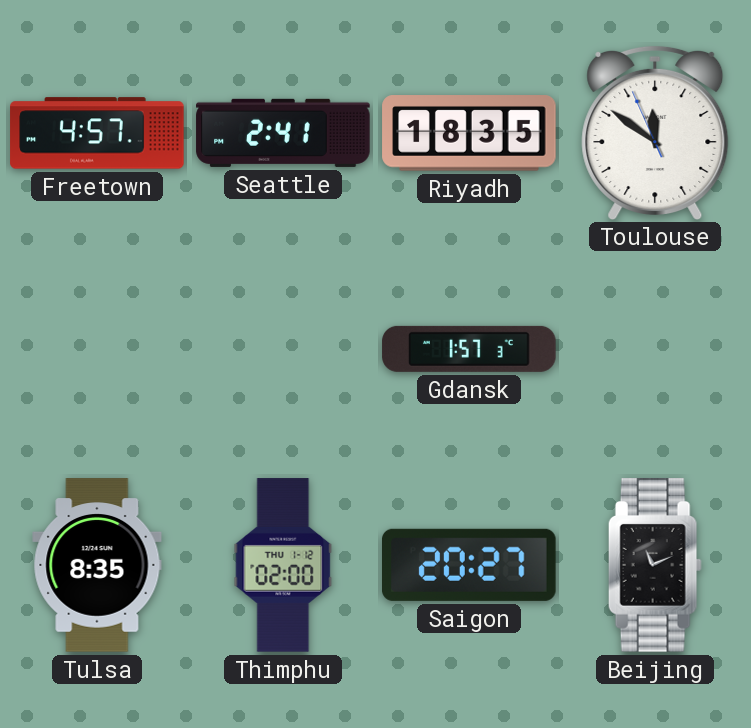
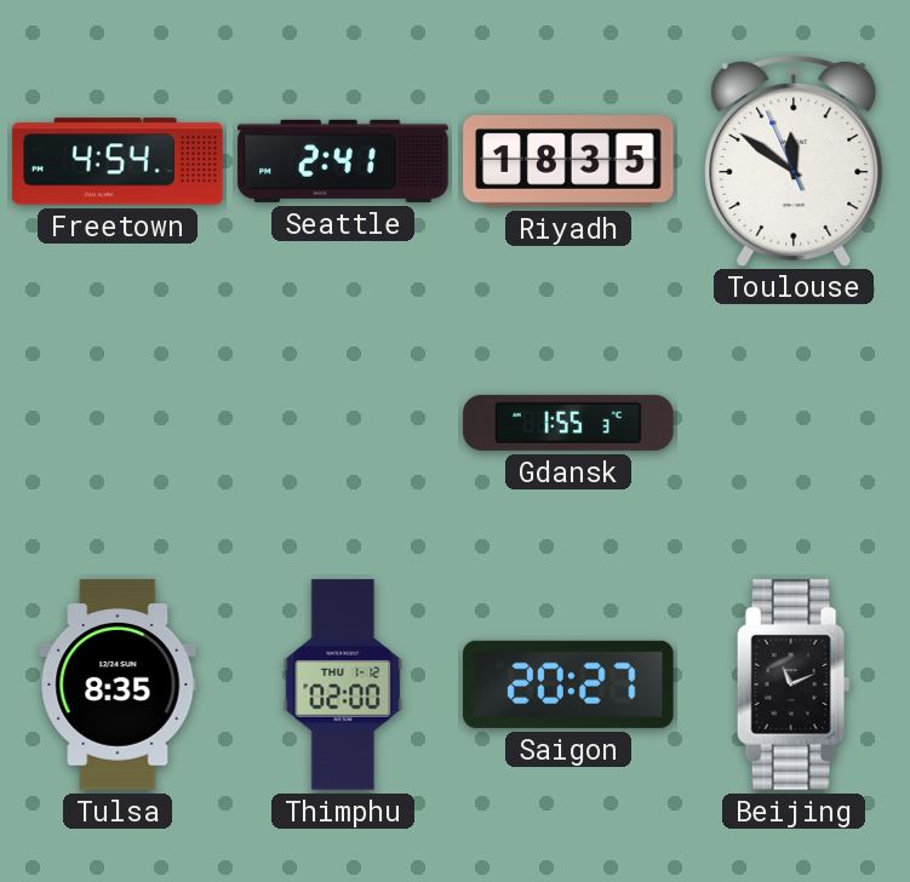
Freetown: 4:57 -> 4:54
Gdansk: 1:57 -> 1:55
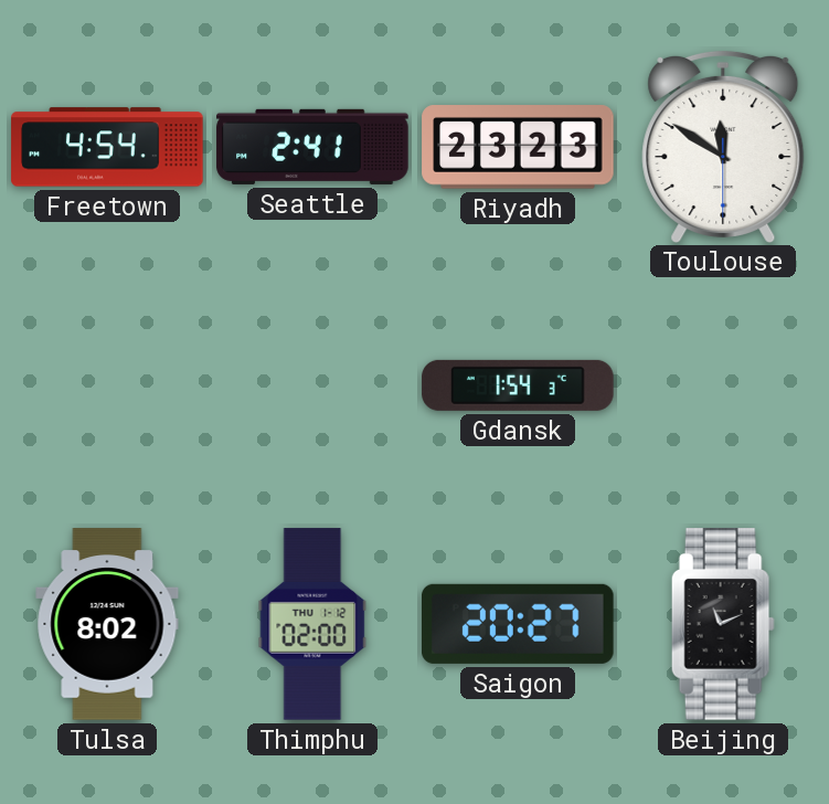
Riyadh: 18:35 -> 23:23
Toulouse: 11:50:56 -> 11:50:30
Gdansk: 1:55 -> 1:54
Tulsa: 8:35 -> 8:02
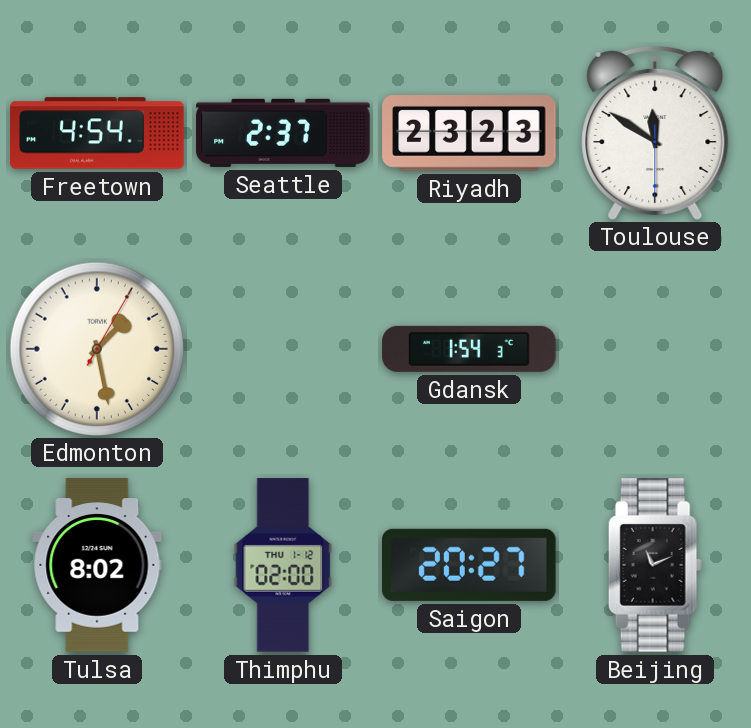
Seattle: 2:41 -> 2:37
Edmonton: none -> 1:28
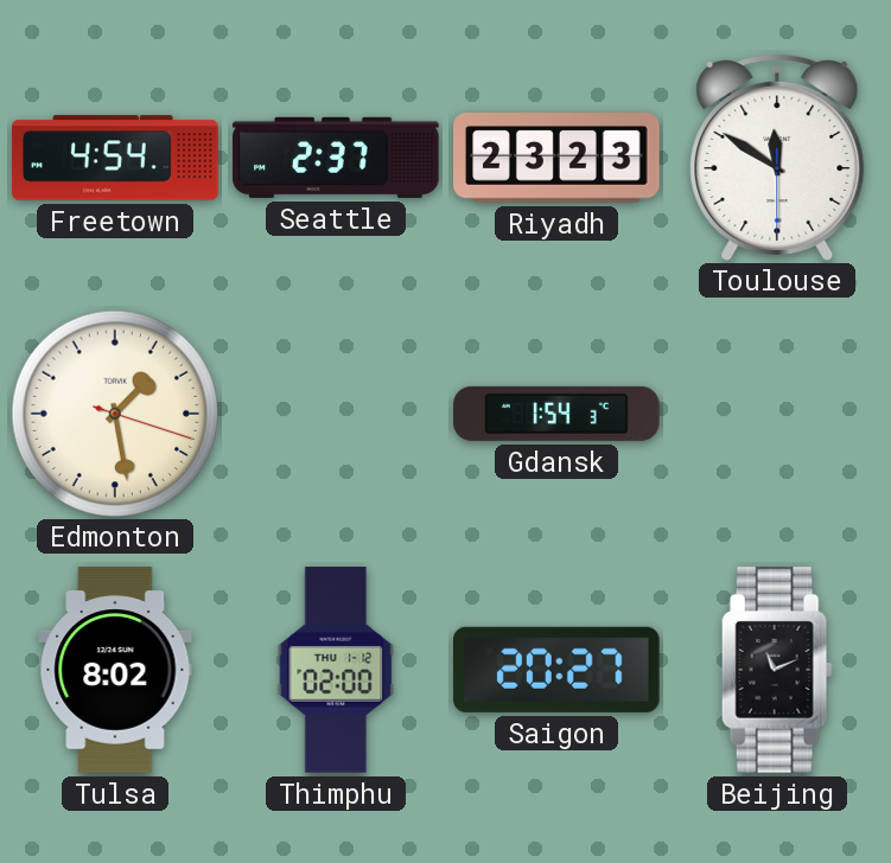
Edmonton: 1:28:05 -> 1:28:18
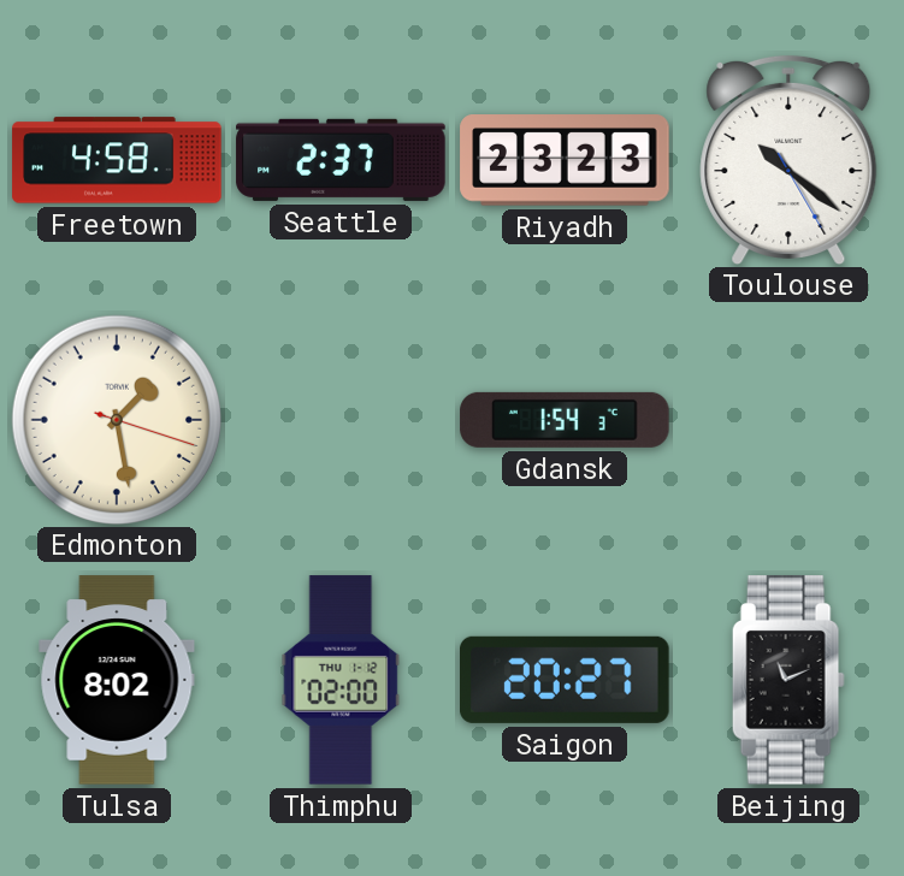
Freetown: 4:54 -> 4:58
Toulouse: 11:50 -> 10:21
